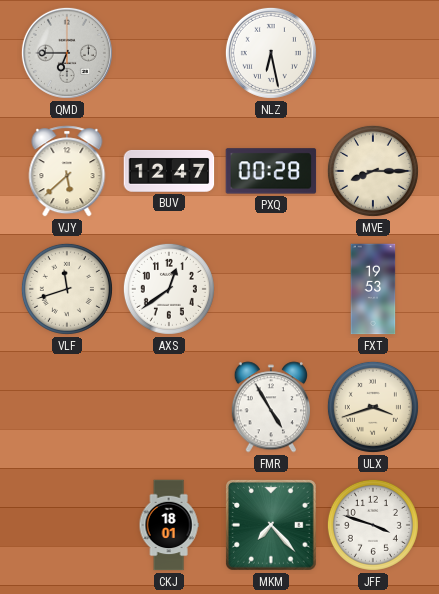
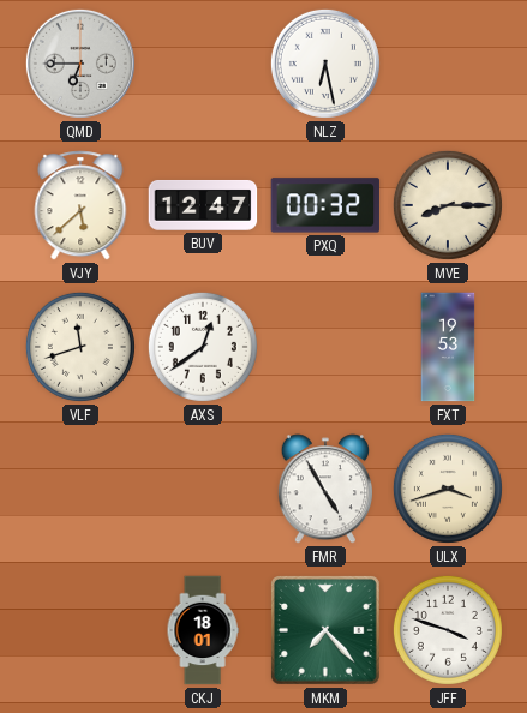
PXQ: 00:28 -> 00:32
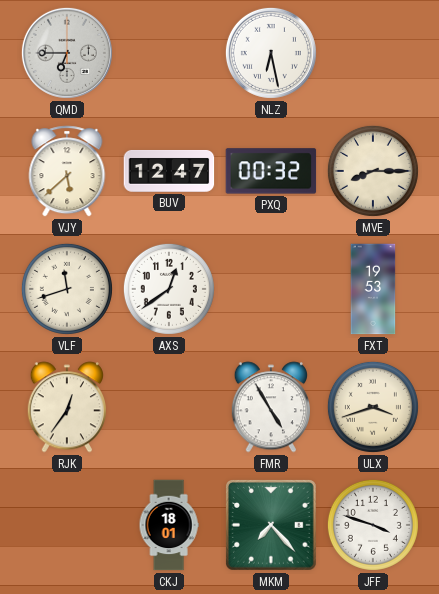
RJK: none -> 12:36
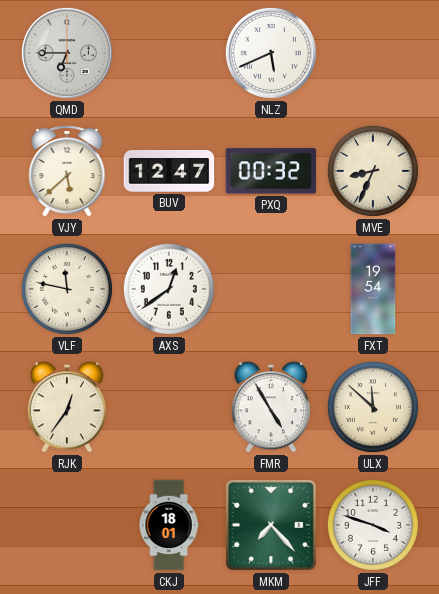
NLZ: 6:28 -> 5:41
MVE: 8:15 -> 8:34
VLF: 11:42 -> 11:47
FXT: 19:53 -> 19:54
ULX: 3:42 -> 11:52
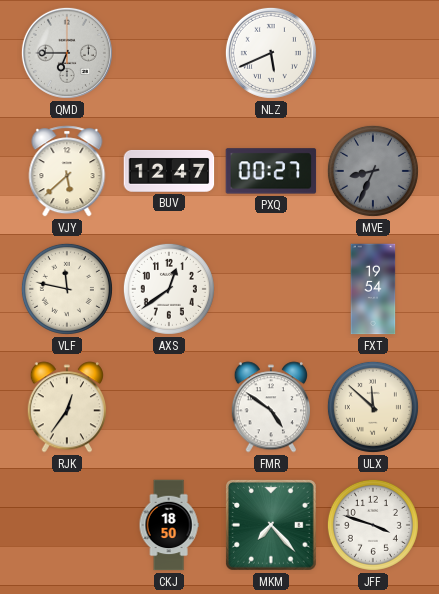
PXQ: 00:32 -> 00:27
MVE dial: cream -> grey
FMR: 4:55 -> 4:51
CKJ: 18:01 -> 18:50
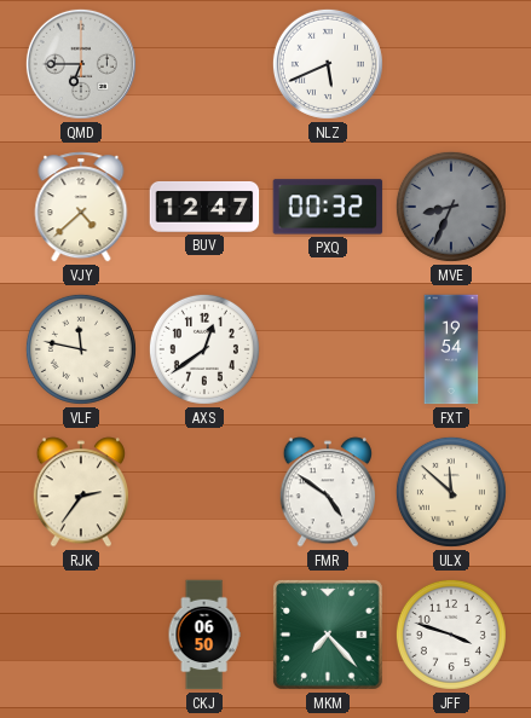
VJY: 5:38 -> 4:38
PXQ: 00:27 -> 00:32
RJK: 12:36 -> 2:36
CKJ: 18:50 -> 06:50
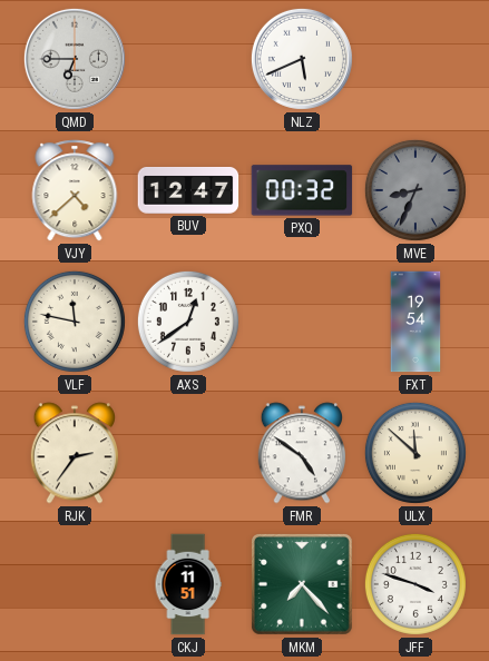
CKJ: 06:50 -> 11:51
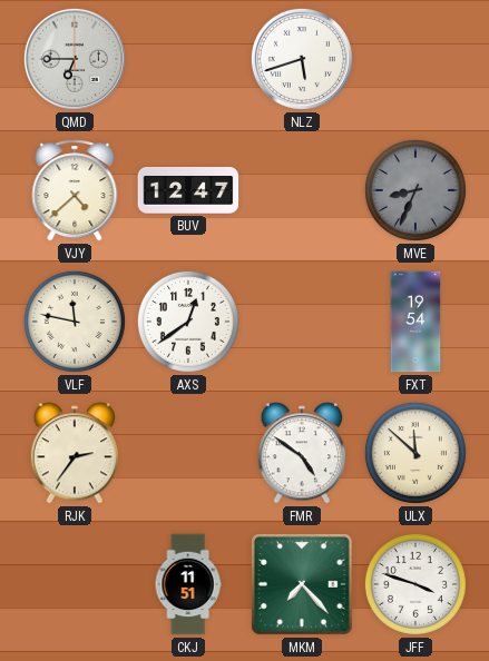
NLZ: 5:41 -> 5:42
PXQ: 00:32 -> none
